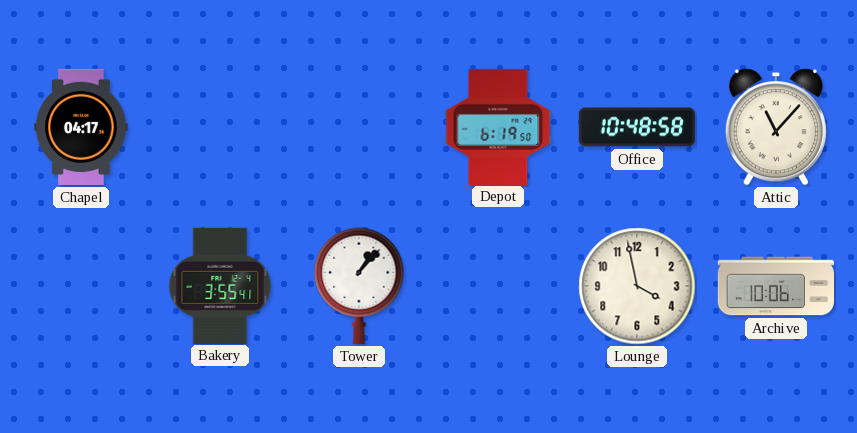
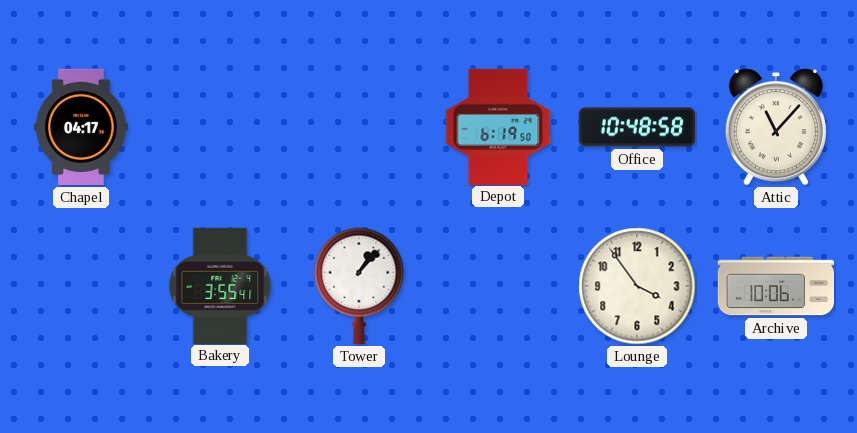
Lounge: 3:58 -> 3:54
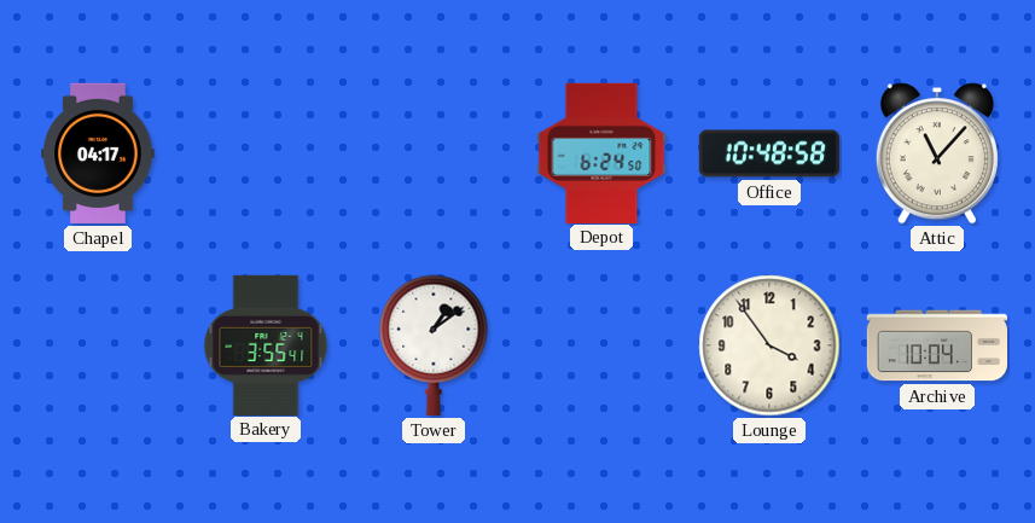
Depot: 6:19 -> 6:24
Tower: 1:07 -> 1:09
Archive: 10:06 -> 10:04
